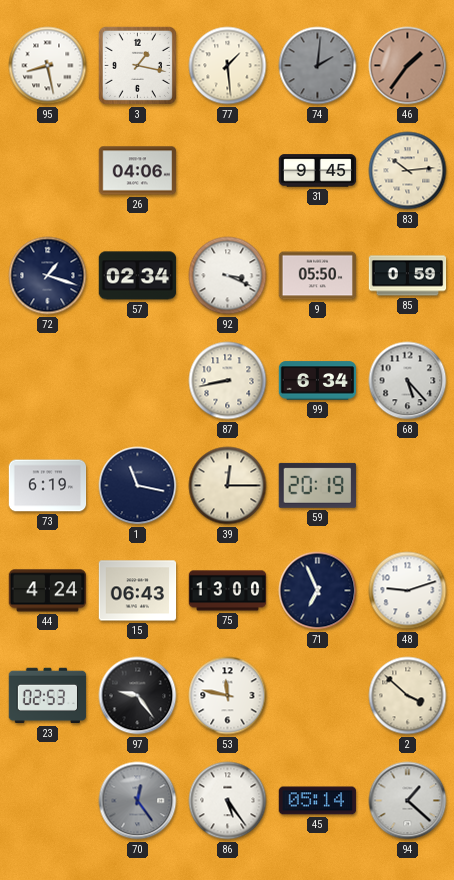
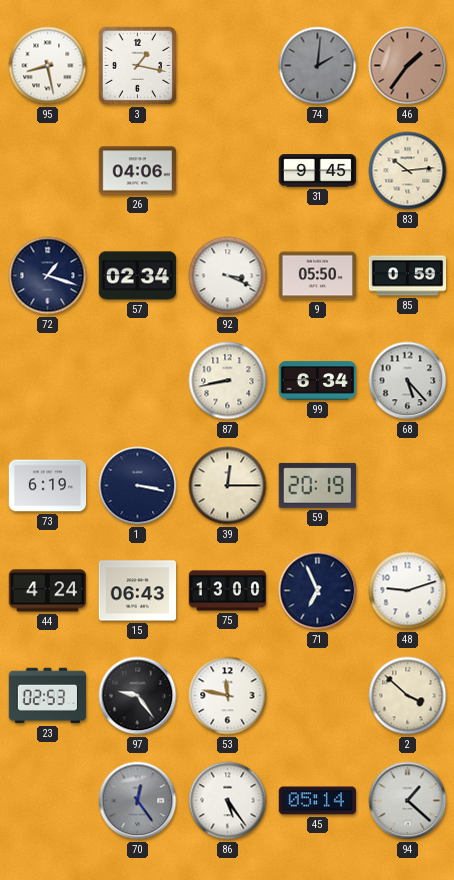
77: 1:29 -> none
1: 11:17 -> 3:17
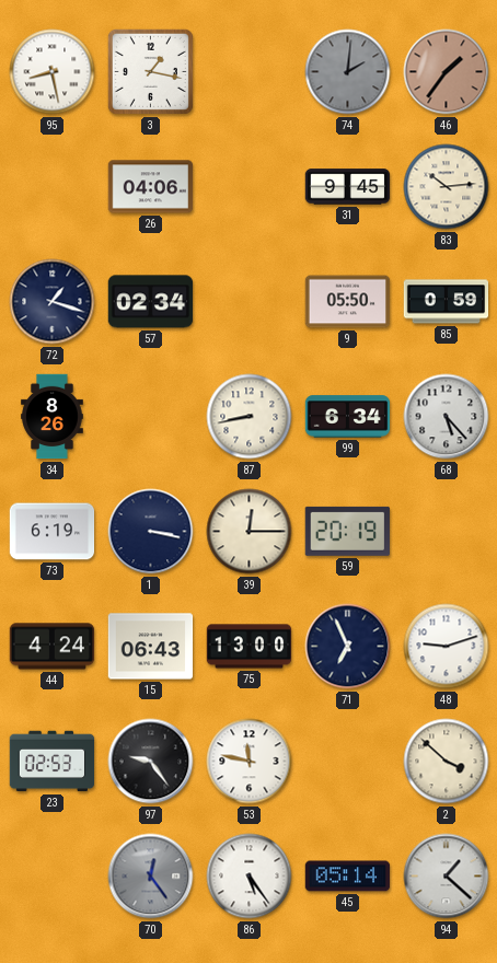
92: 3:19 -> none
34: none -> 8:26
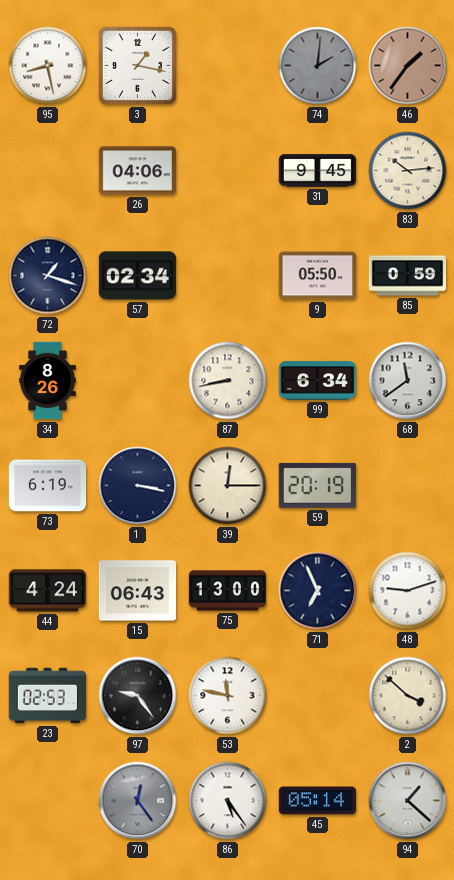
68: 5:23 -> 11:39
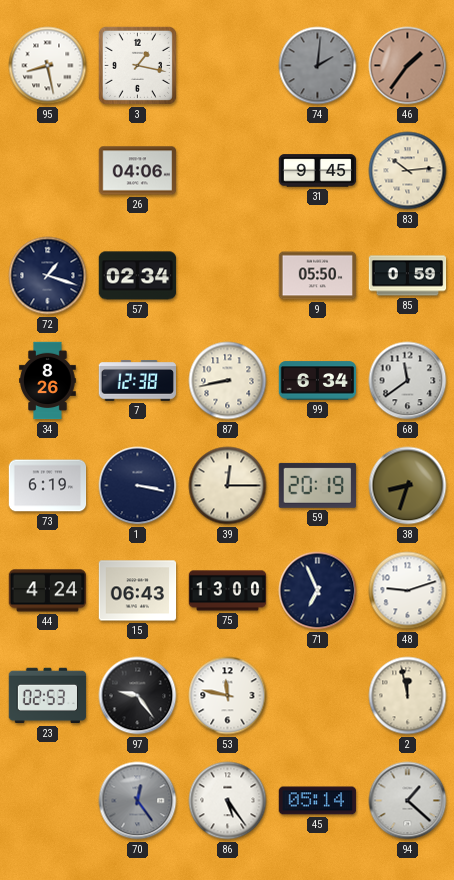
7: none -> 12:38
38: none -> 8:33
2: 3:52 -> 11:58
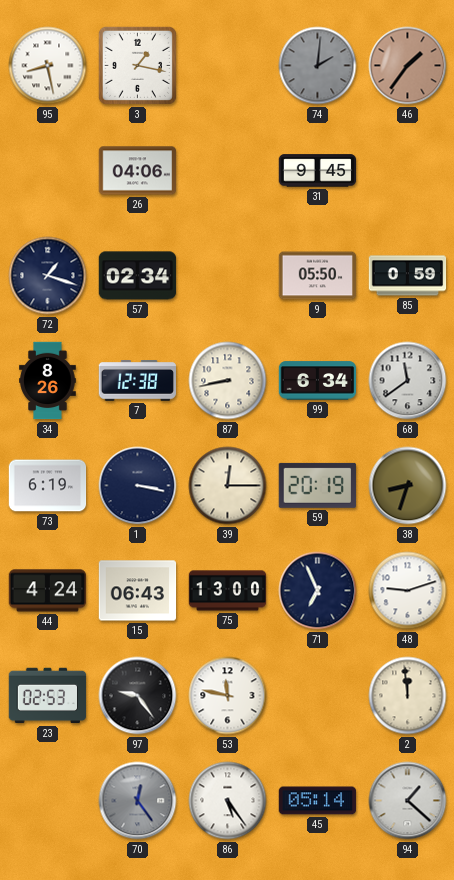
83: 10:14 -> none
2: 11:58 -> 11:59
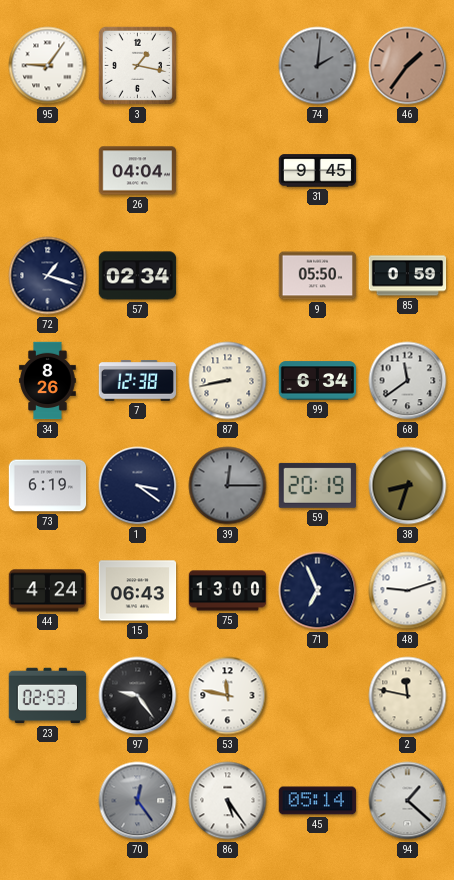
95: 8:28 -> 9:06
26: 04:06 -> 04:04
1: 3:17 -> 3:21
39 dial: cream -> grey
2: 11:59 -> 11:47
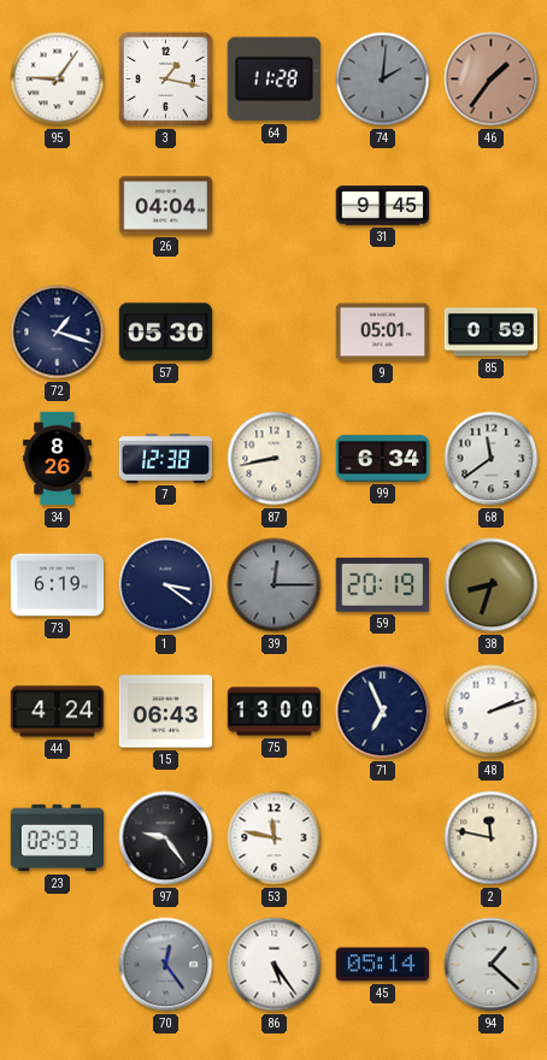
64: none -> 11:28
57: 02:34 -> 05:30
9: 05:50 -> 05:01
48: 9:12 -> 2:12
